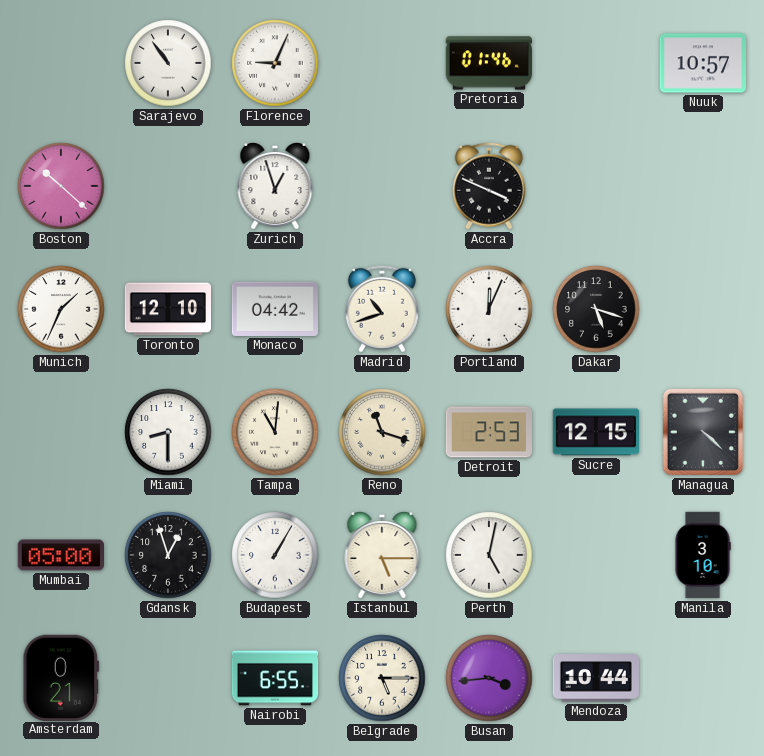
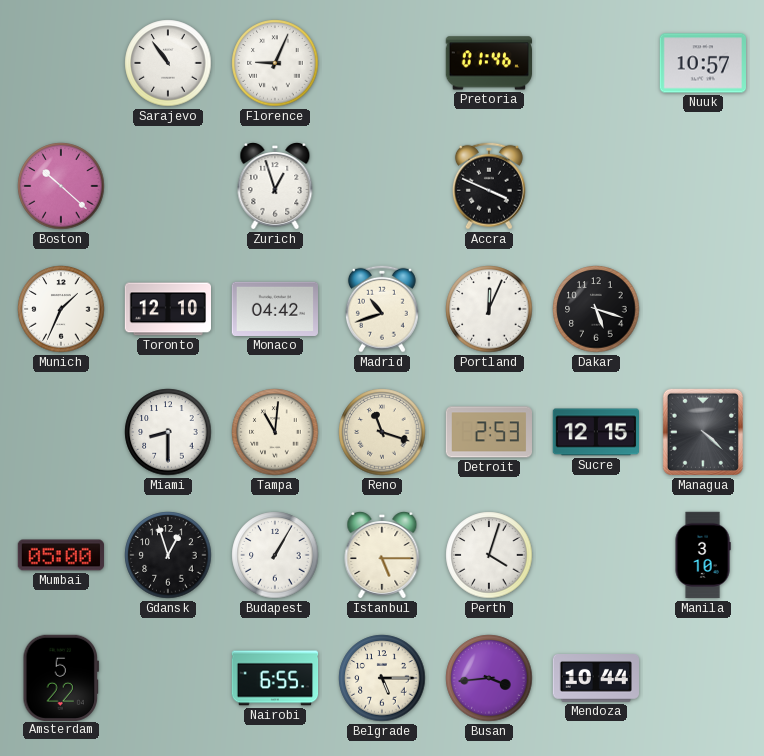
Perth: 5:02 -> 4:03
Amsterdam: 0:21 -> 5:22
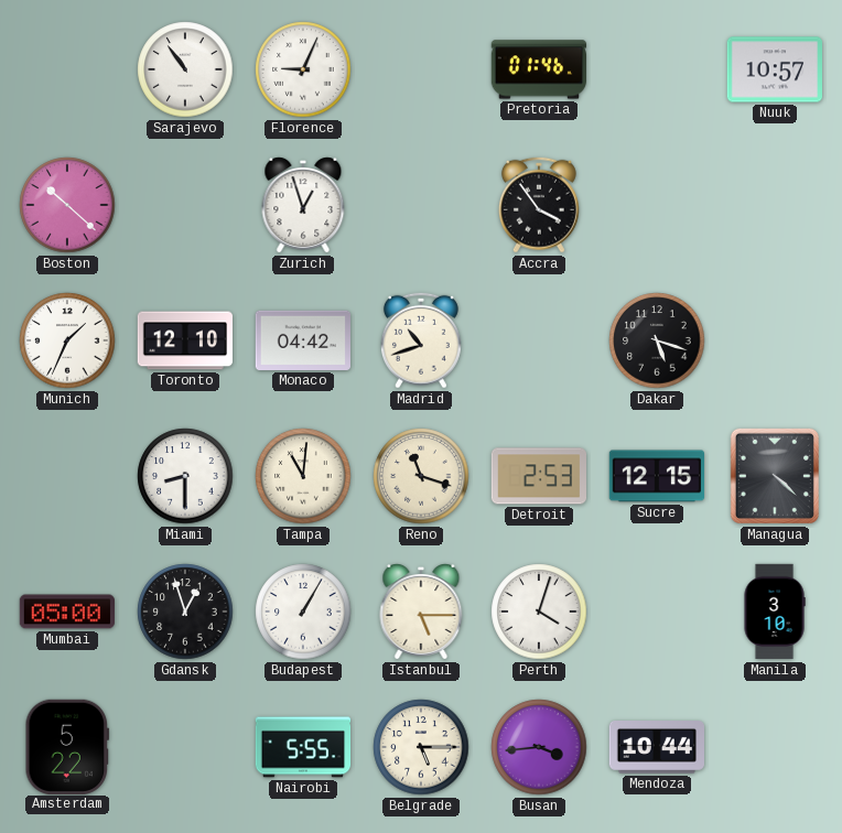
Accra: 3:49 -> 3:54
Portland: 12:04 -> none
Nairobi: 6:55 -> 5:55
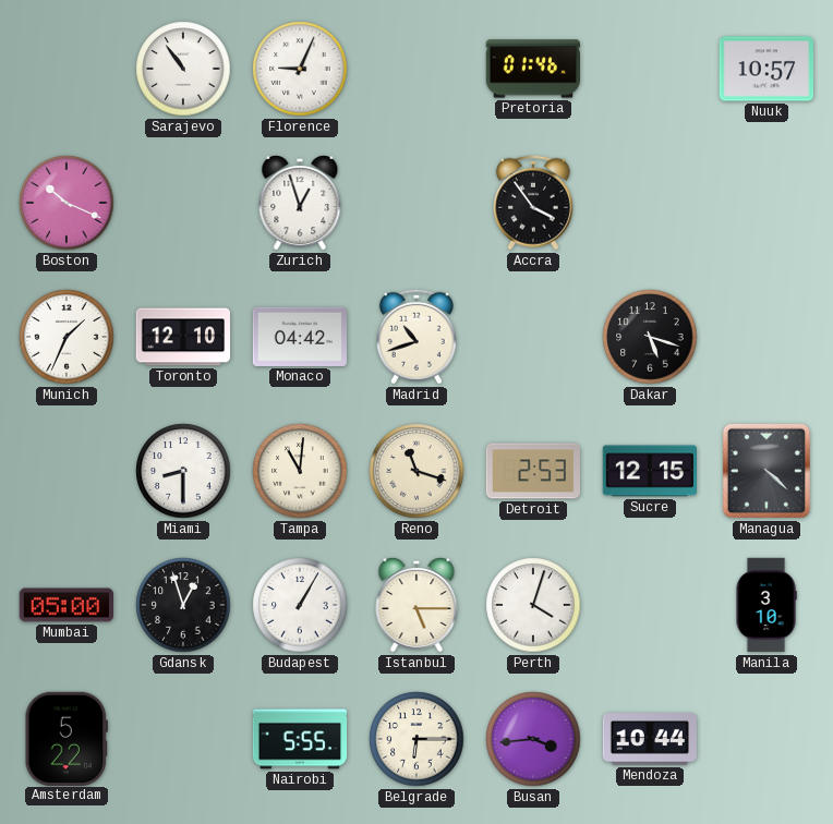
Boston: 10:22 -> 10:19
Belgrade: 5:15 -> 6:15
